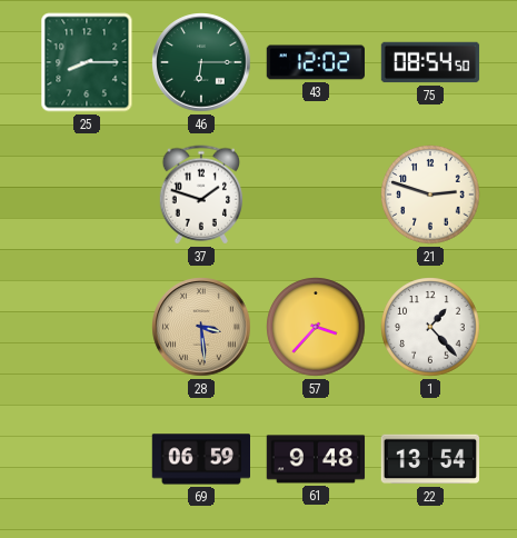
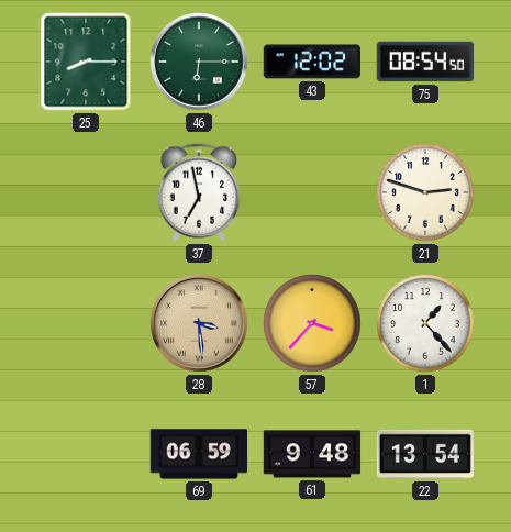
37: 1:48 -> 6:58
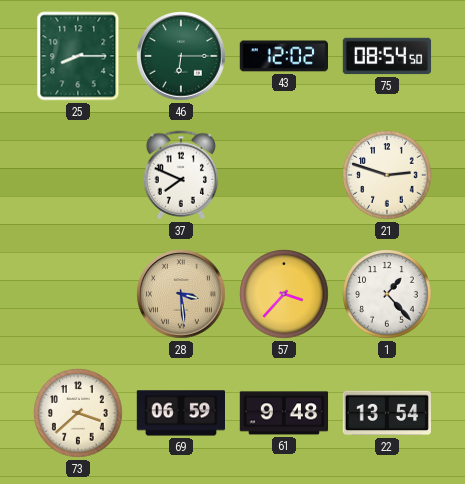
37: 6:58 -> 7:49
73: none -> 3:38
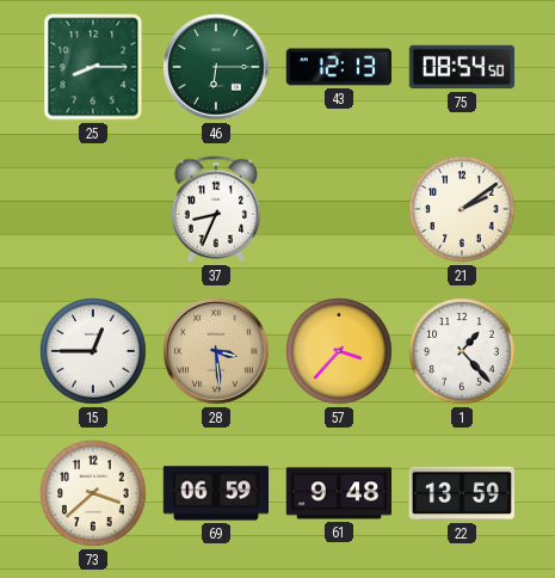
43: 12:02 -> 12:13
37: 7:49 -> 8:34
21: 2:48 -> 2:09
15: none -> 12:45
22: 13:54 -> 13:59
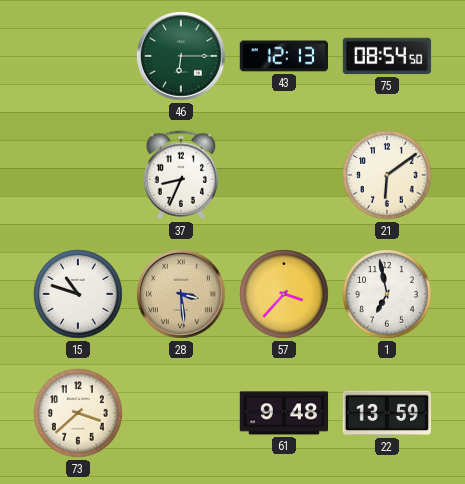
25: 8:15 -> none
21: 2:09 -> 6:09
15: 12:45 -> 10:48
1: 1:23 -> 6:58
69: 06:59 -> none
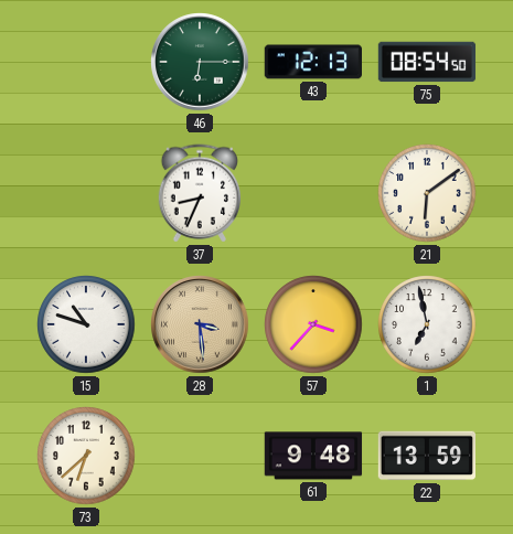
73: 3:38 -> 6:38
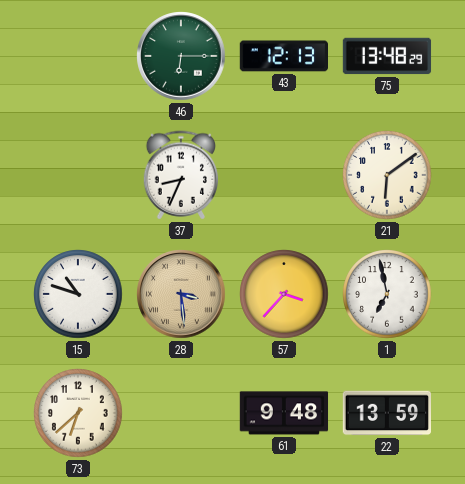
75: 08:54 -> 13:48
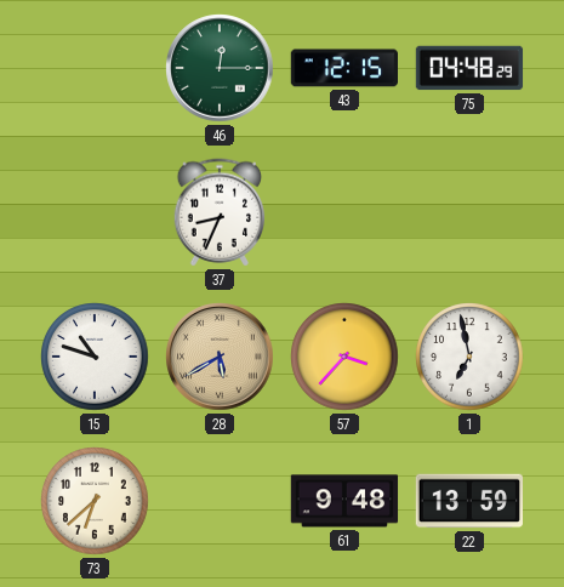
46: 6:15 -> 12:15
43: 12:13 -> 12:15
75: 13:48 -> 04:48
21: 6:09 -> none
28: 3:29 -> 5:40
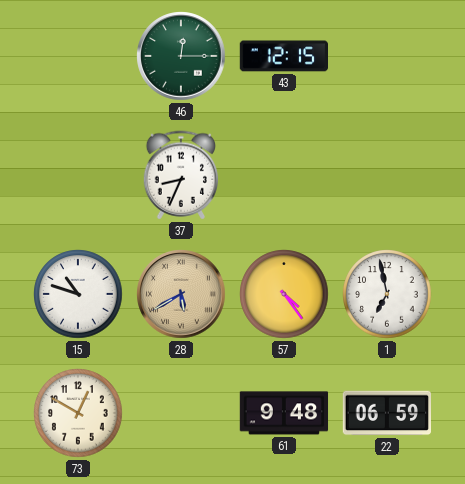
75: 04:48 -> none
57: 3:37 -> 4:24
73: 6:38 -> 12:50
22: 13:59 -> 06:59
